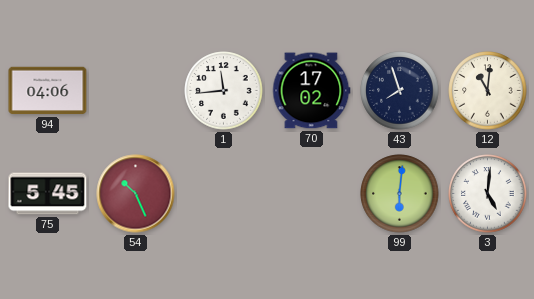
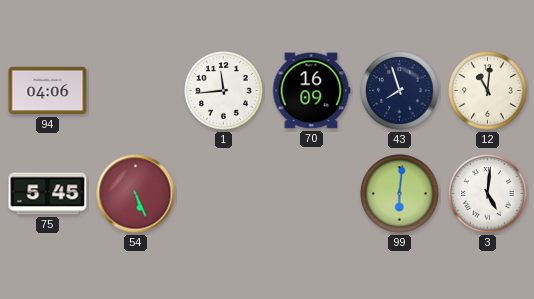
70: 17:02 -> 16:09
54: 10:26 -> 5:26
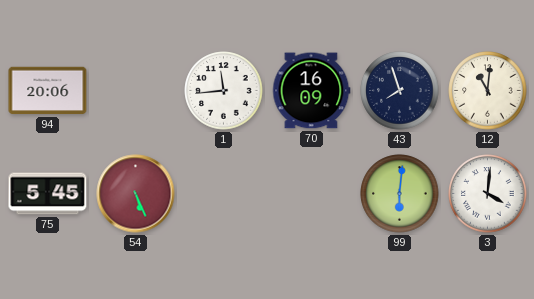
94: 04:06 -> 20:06
3: 5:01 -> 4:01
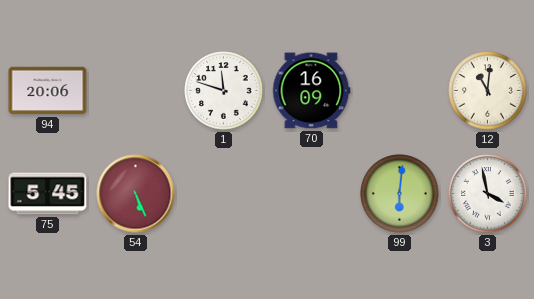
1: 11:44 -> 11:48
43: 7:57 -> none
3: 4:01 -> 3:58
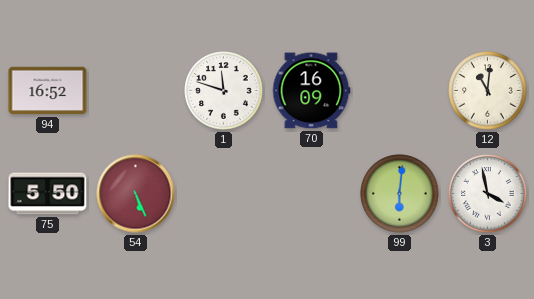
94: 20:06 -> 16:52
75: 5:45 -> 5:50
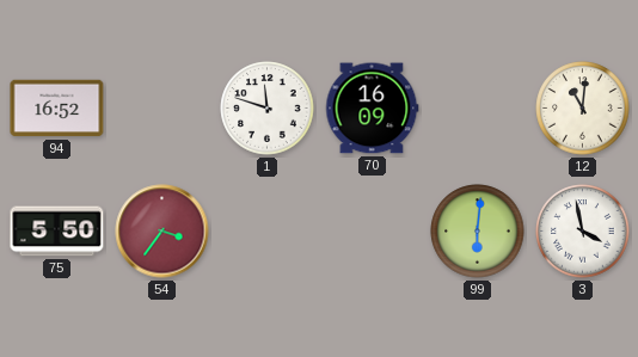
54: 5:26 -> 3:36
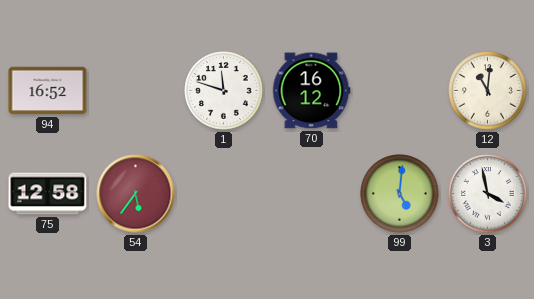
70: 16:09 -> 16:12
75: 5:50 -> 12:58
54: 3:36 -> 5:36
99: 6:01 -> 5:01
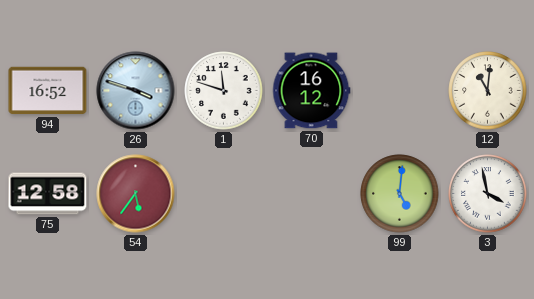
26: none -> 3:48
